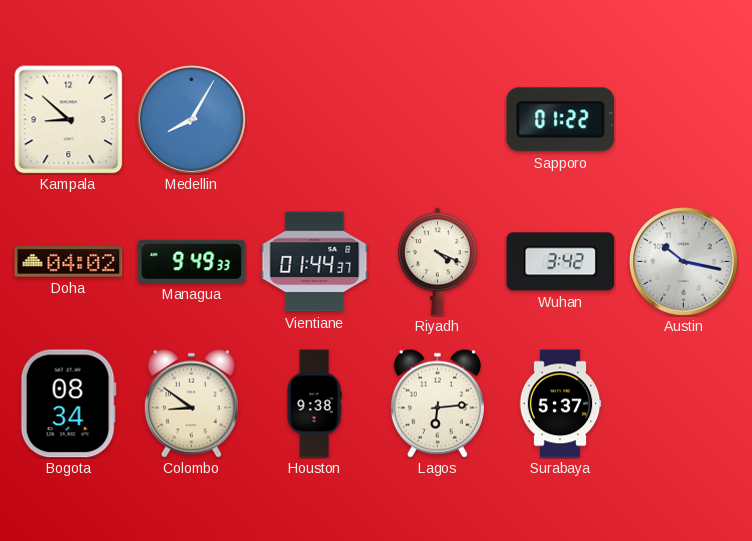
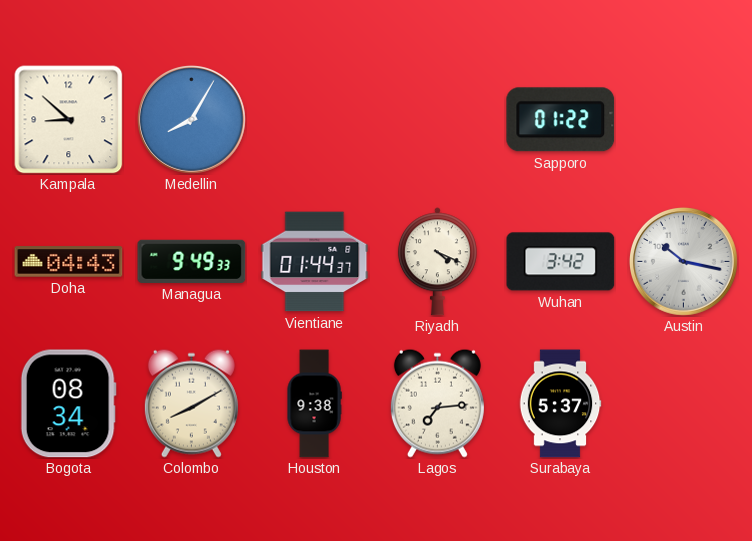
Doha: 04:02 -> 04:43
Colombo: 8:51 -> 8:10
Lagos: 6:14 -> 7:14
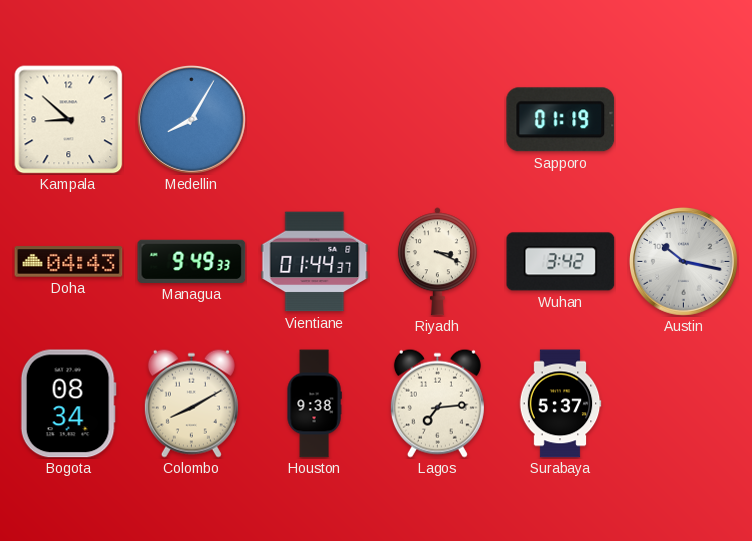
Sapporo: 01:22 -> 01:19
Riyadh: 4:19 -> 3:19
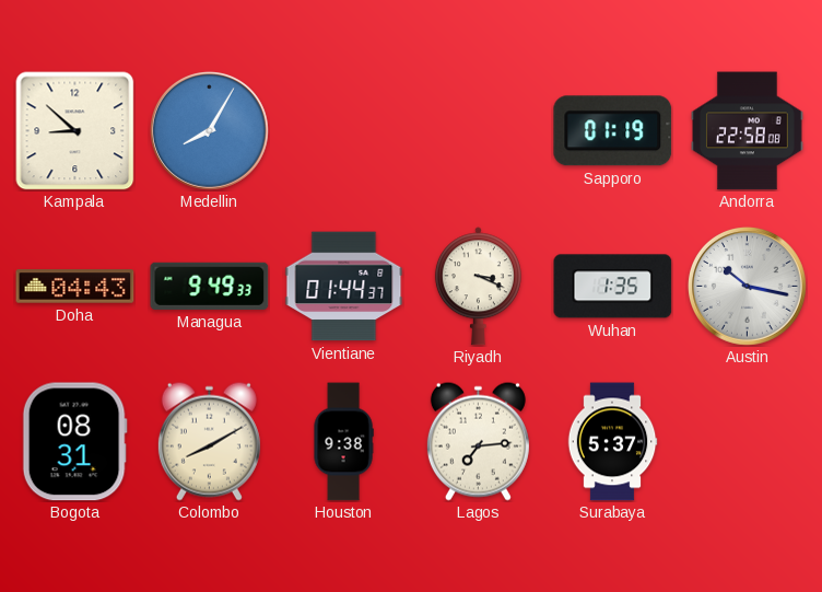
Andorra: none -> 22:58
Wuhan: 3:42 -> 1:35
Bogota: 08:34 -> 08:31
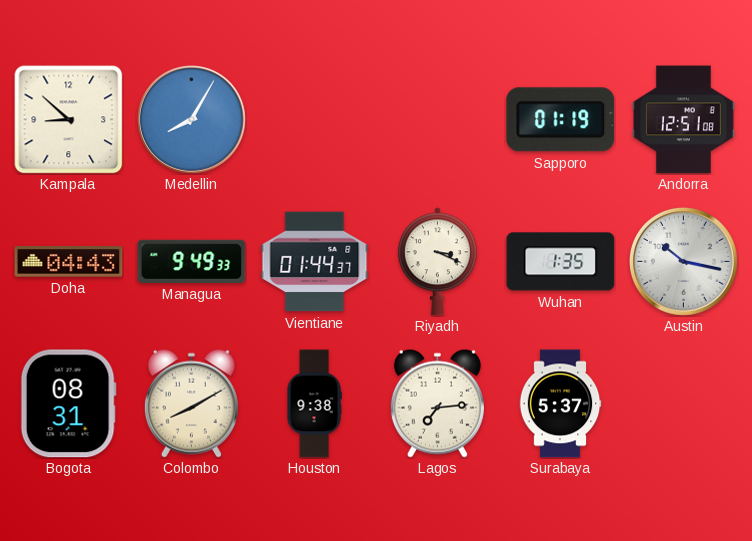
Andorra: 22:58 -> 12:51
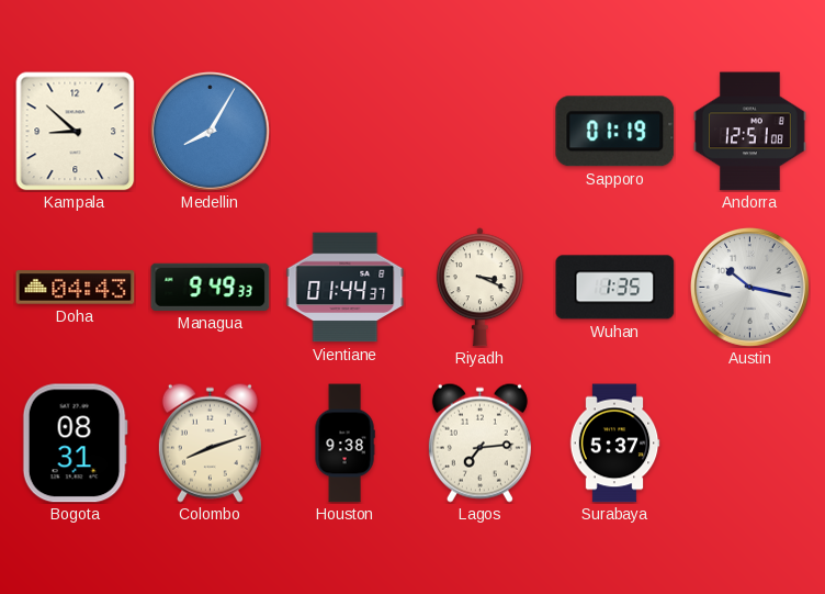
Colombo: 8:10 -> 8:12
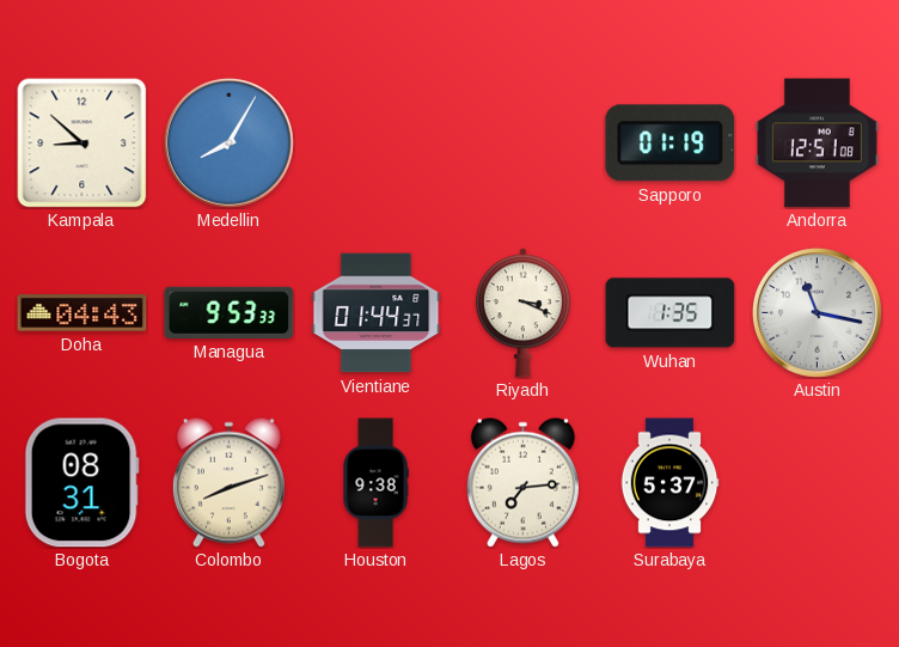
Managua: 9:49 -> 9:53
Austin: 10:17 -> 11:17
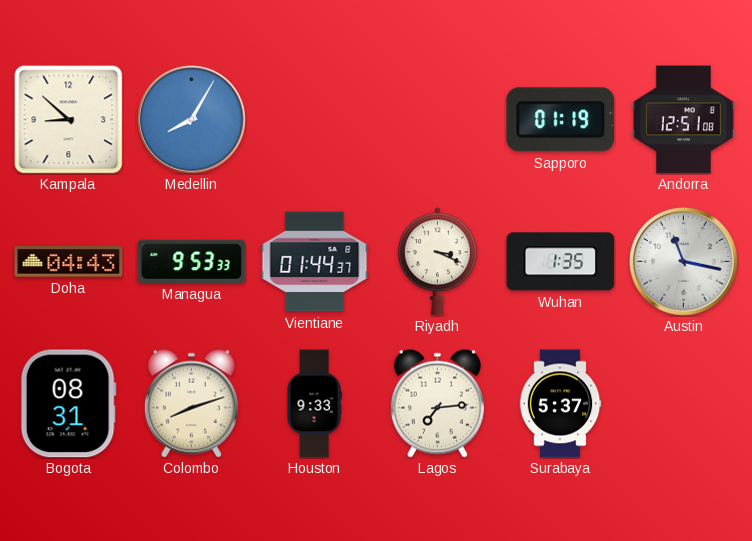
Houston: 9:38 -> 9:33
